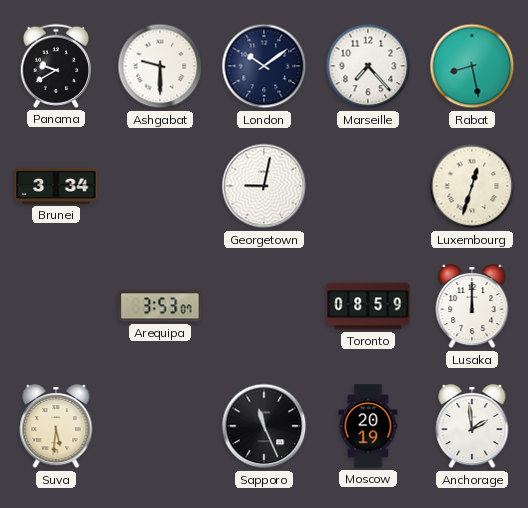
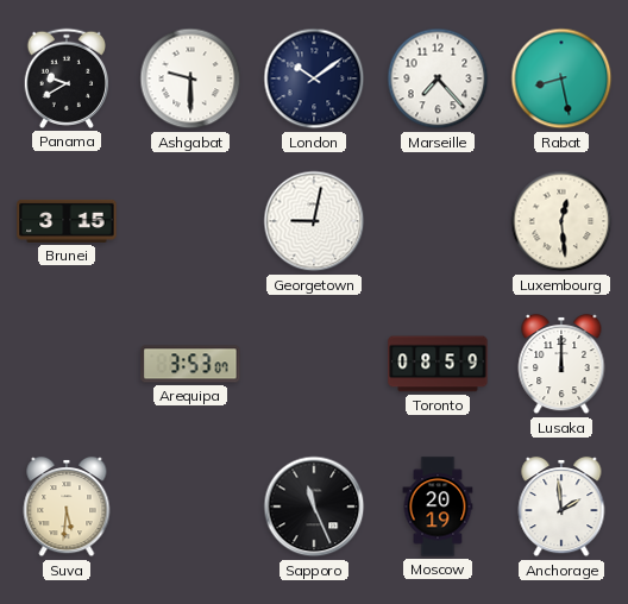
Brunei: 3:34 -> 3:15
Luxembourg: 12:33 -> 12:29
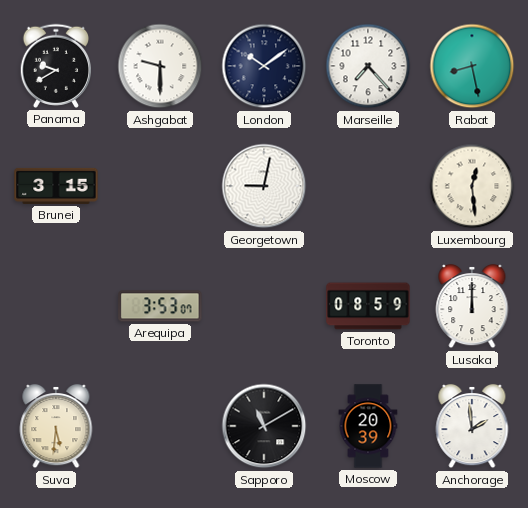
Sapporo: 11:26 -> 11:10
Moscow: 20:19 -> 20:39
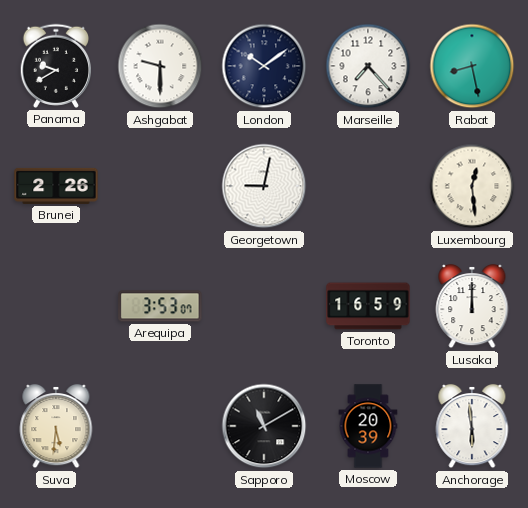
Brunei: 3:15 -> 2:26
Toronto: 08:59 -> 16:59
Anchorage: 1:59 -> 5:59
